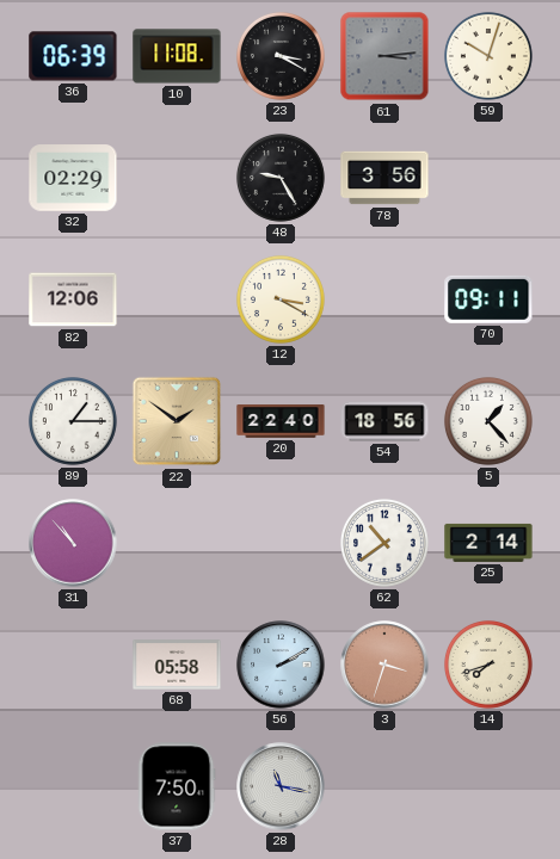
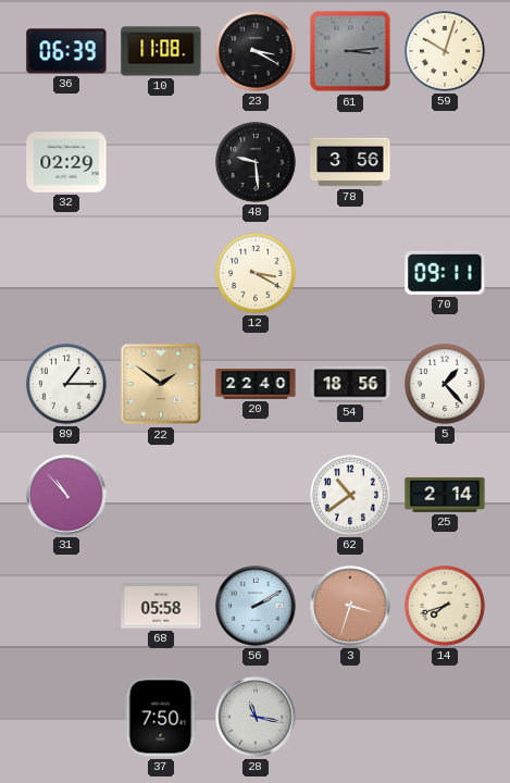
48: 9:25 -> 9:29
82: 12:06 -> none
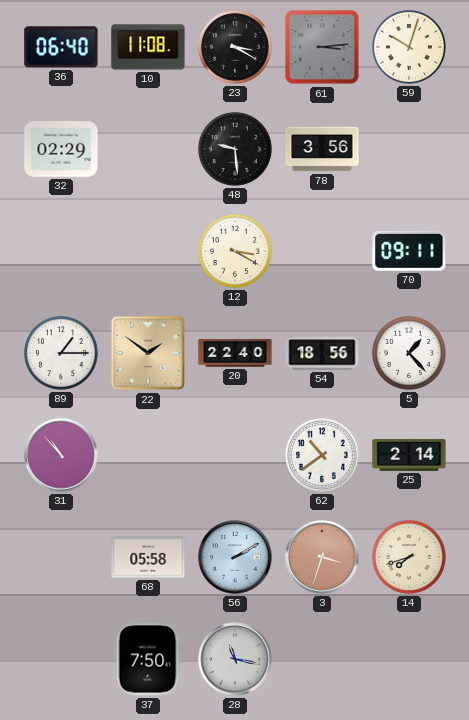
36: 06:39 -> 06:40
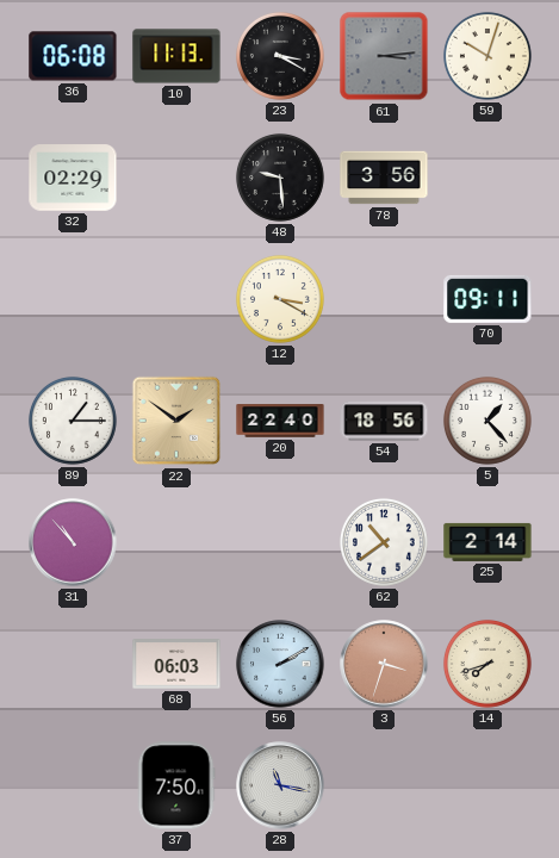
36: 06:40 -> 06:08
10: 11:08 -> 11:13
68: 05:58 -> 06:03
